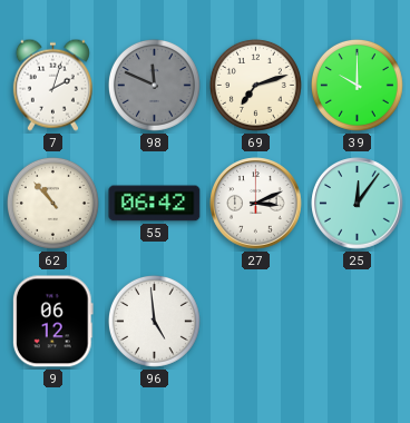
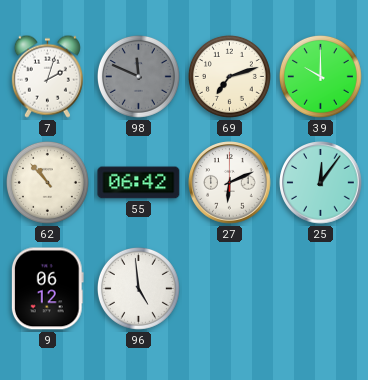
27: 3:11 -> 6:11
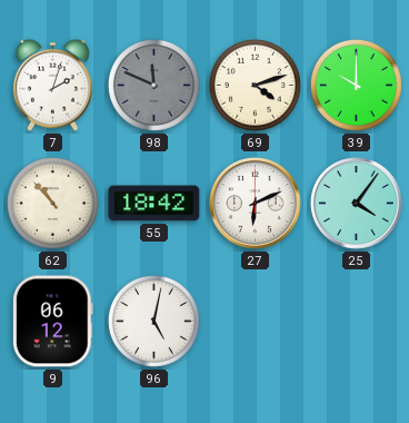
69: 7:12 -> 4:12
55: 06:42 -> 18:42
25: 12:06 -> 4:06
96: 4:59 -> 5:02
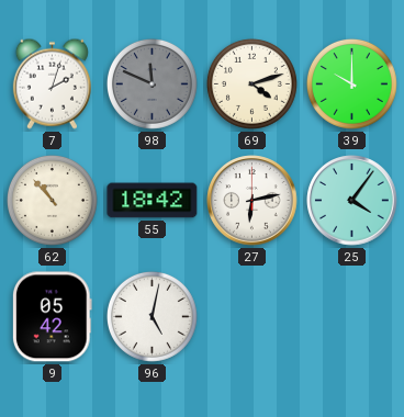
27: 6:11 -> 6:13
9: 06:12 -> 05:42
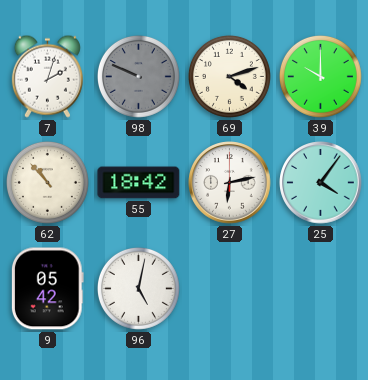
98: 11:49 -> 9:49
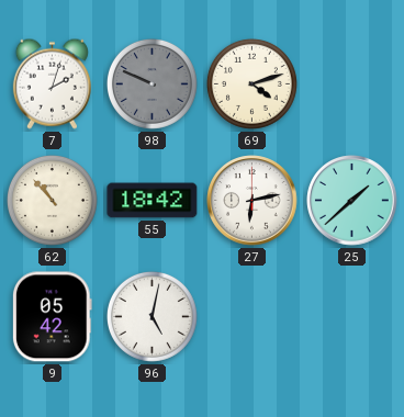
39: 10:00 -> none
25: 4:06 -> 1:38
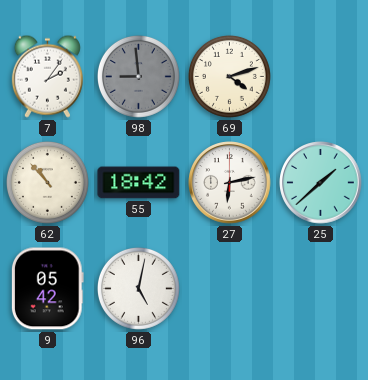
7: 2:03 -> 2:06
98: 9:49 -> 8:59
